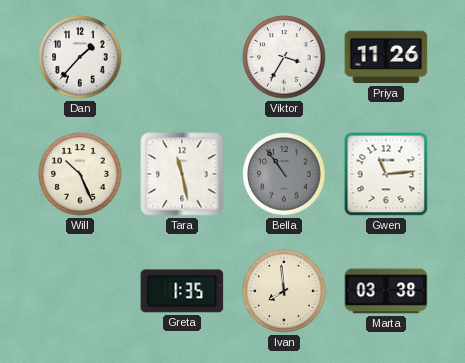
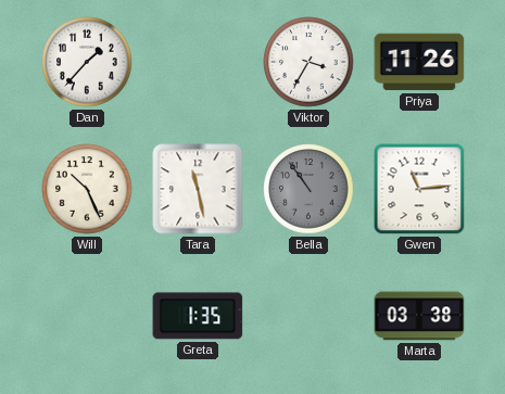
Ivan: 7:59 -> none
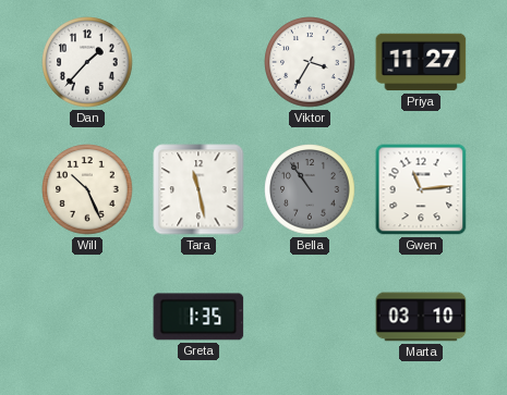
Priya: 11:26 -> 11:27
Marta: 03:38 -> 03:10
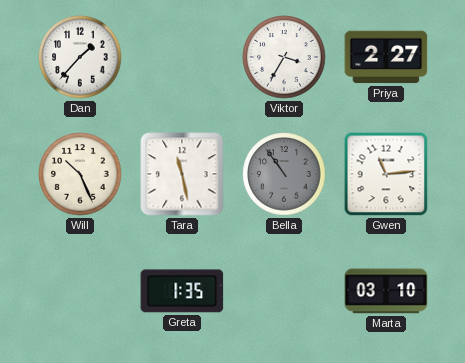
Priya: 11:27 -> 2:27
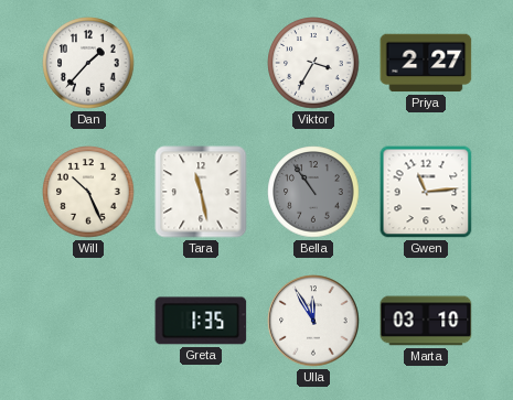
Ulla: none -> 11:55
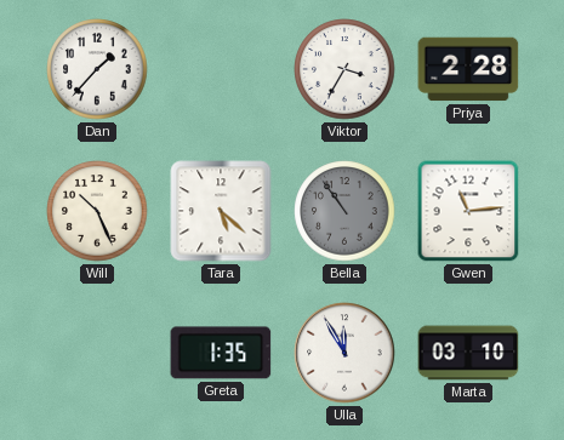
Priya: 2:27 -> 2:28
Tara: 11:28 -> 5:22
